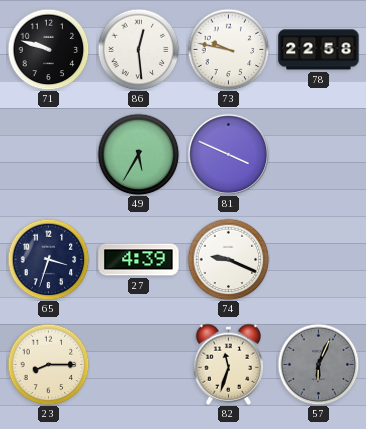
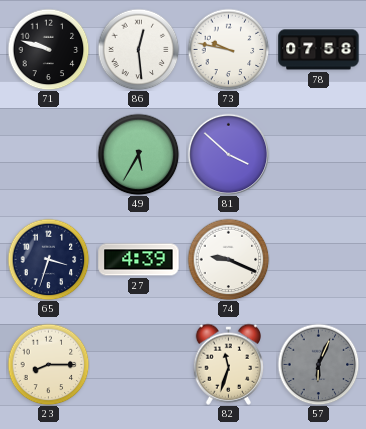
78: 22:58 -> 07:58
81: 3:49 -> 3:52
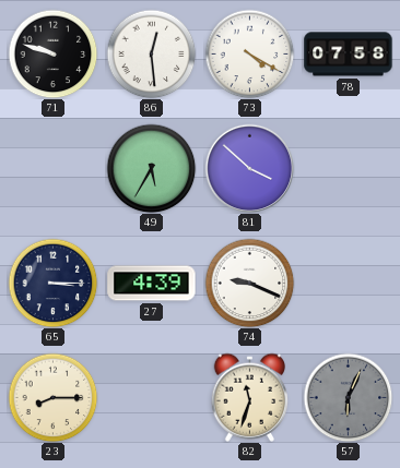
73: 9:47 -> 4:20
65: 3:33 -> 3:15
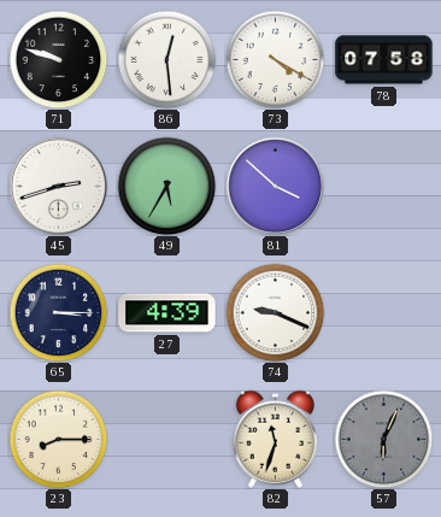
45: none -> 2:42
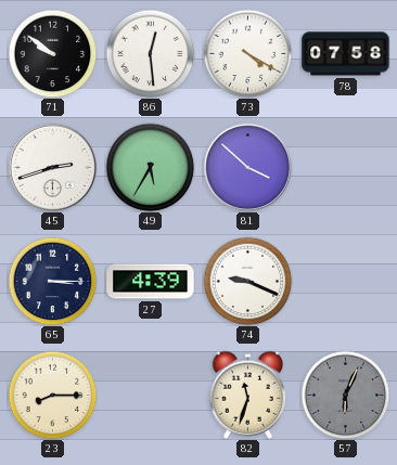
71: 9:48 -> 9:51
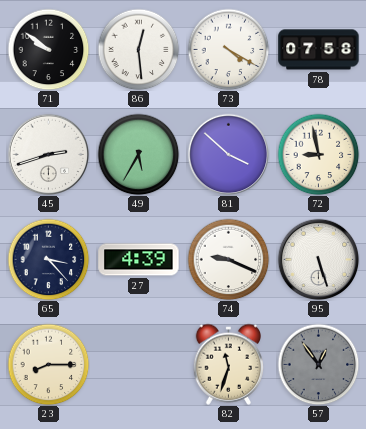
72: none -> 8:58
65: 3:15 -> 3:23
95: none -> 5:27
57: 6:04 -> 12:54
